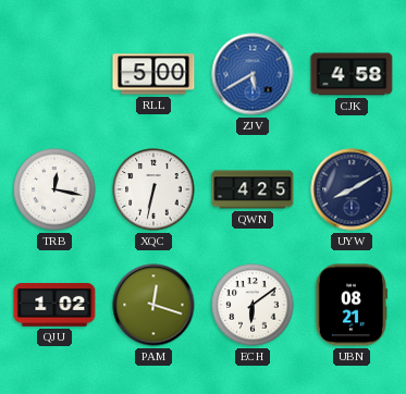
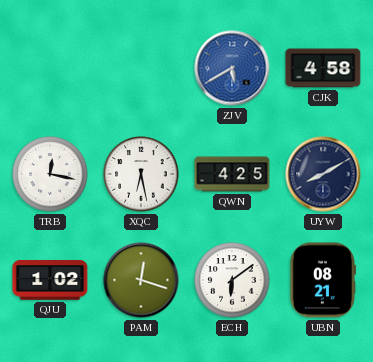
RLL: 5:00 -> none
XQC: 6:32 -> 6:28
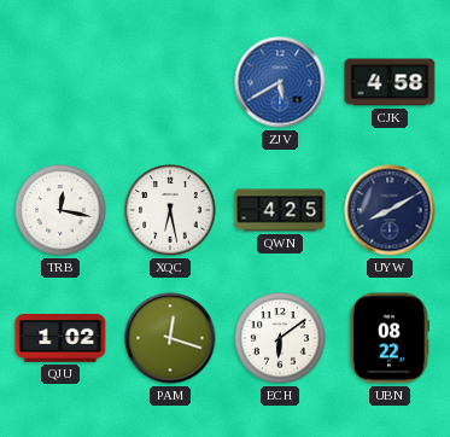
UBN: 08:21 -> 08:22
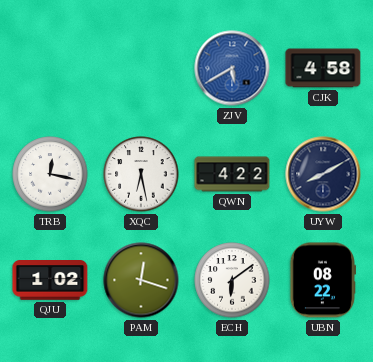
QWN: 4:25 -> 4:22
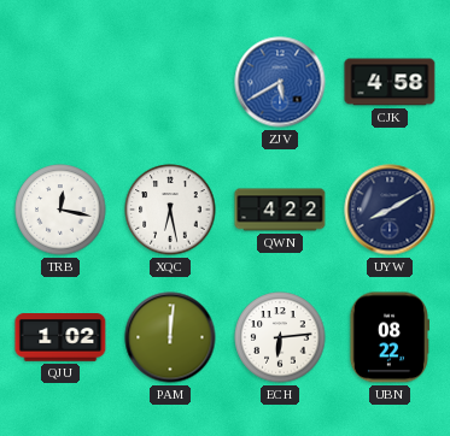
PAM: 12:18 -> 12:01
ECH: 6:09 -> 6:14
